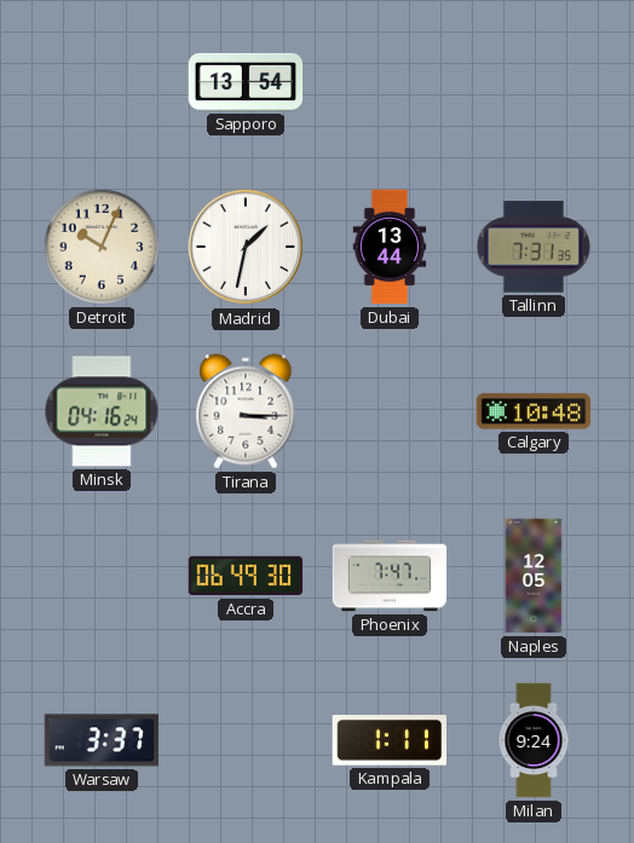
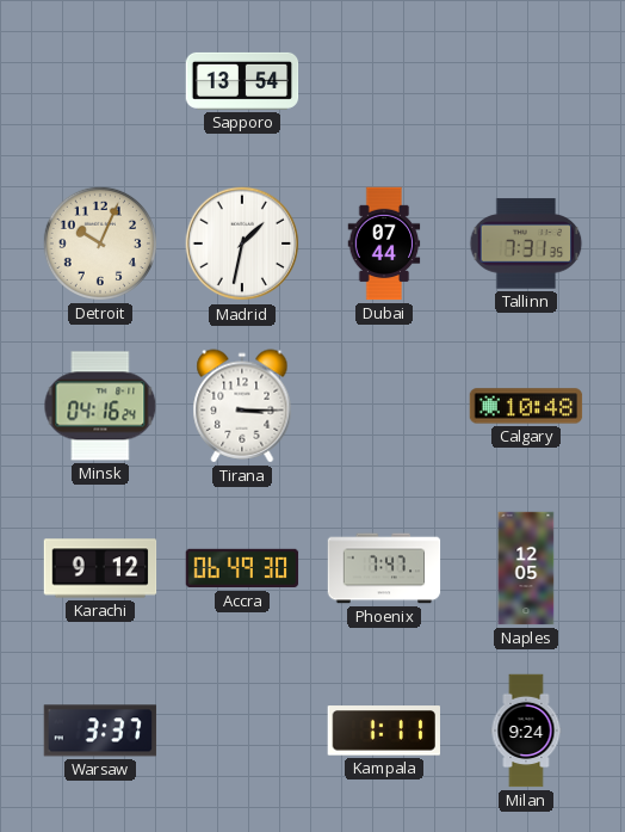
Dubai: 13:44 -> 07:44
Karachi: none -> 9:12
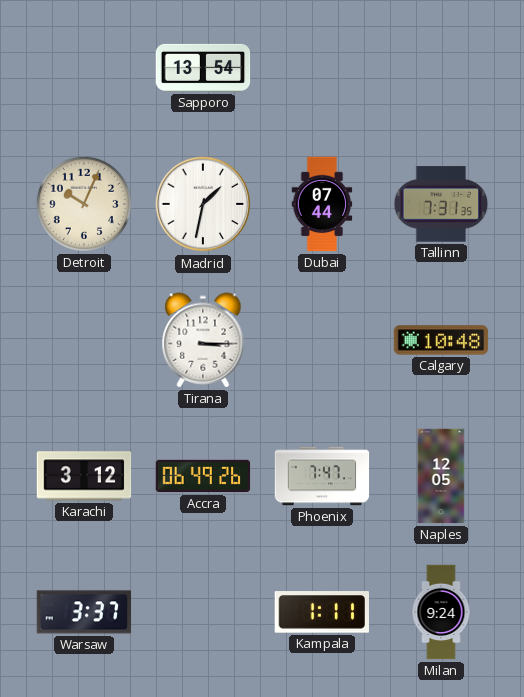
Minsk: 04:16 -> none
Karachi: 9:12 -> 3:12
Accra: 06:49:30 -> 06:49:26
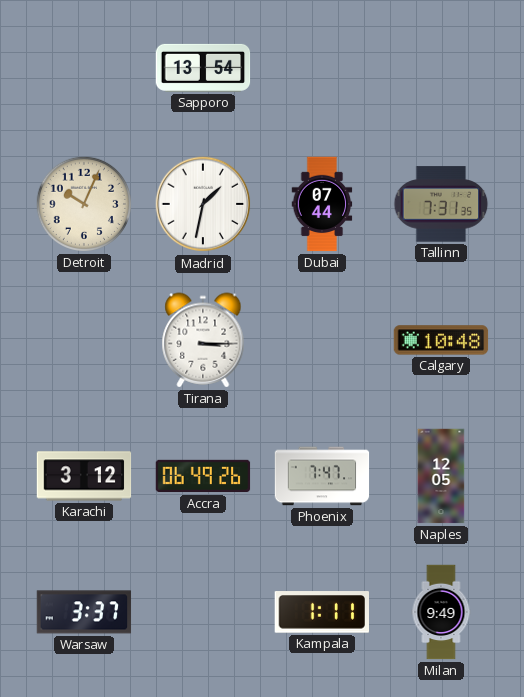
Milan: 9:24 -> 9:49
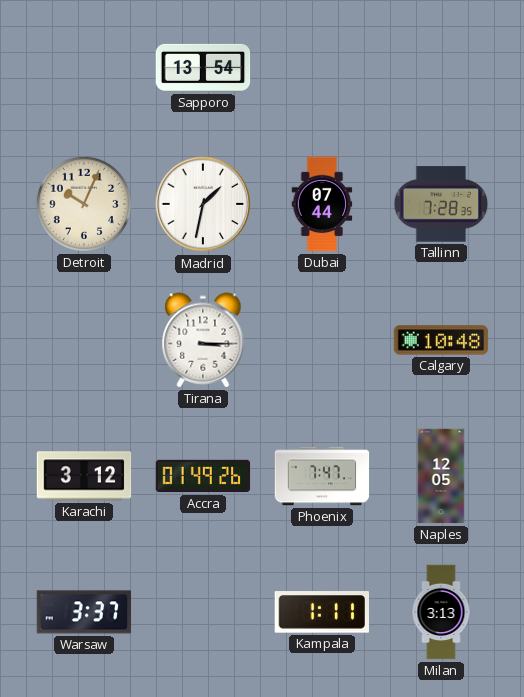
Tallinn: 7:31 -> 7:28
Accra: 06:49 -> 01:49
Milan: 9:49 -> 3:13
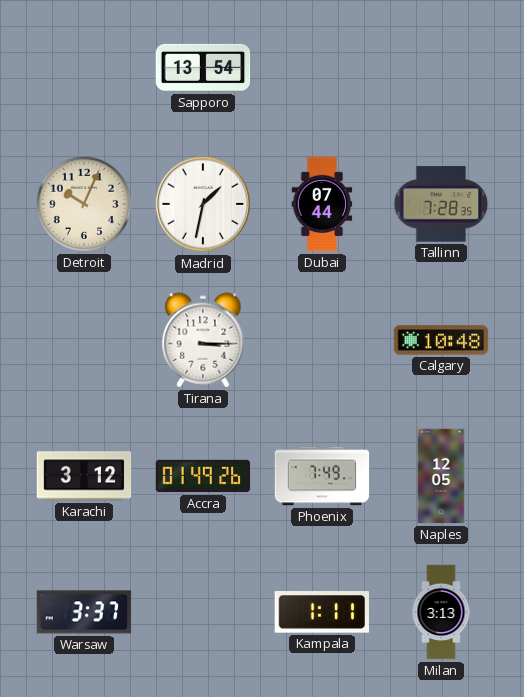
Phoenix: 7:47 -> 7:49
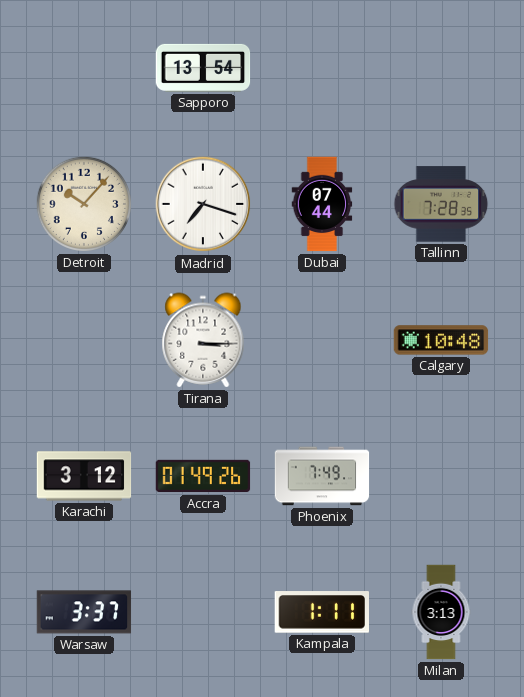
Detroit: 10:04 -> 10:07
Madrid: 1:32 -> 7:18
Naples: 12:05 -> none
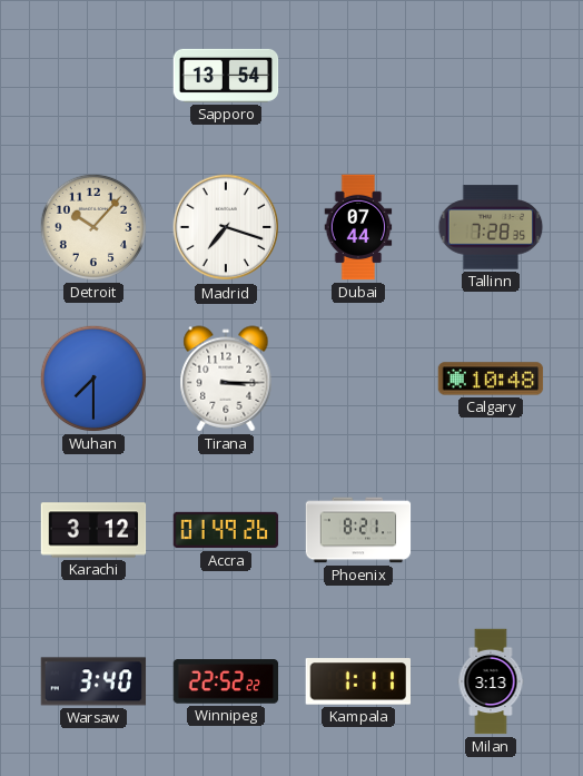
Wuhan: none -> 7:30
Phoenix: 7:49 -> 8:21
Warsaw: 3:37 -> 3:40
Winnipeg: none -> 22:52
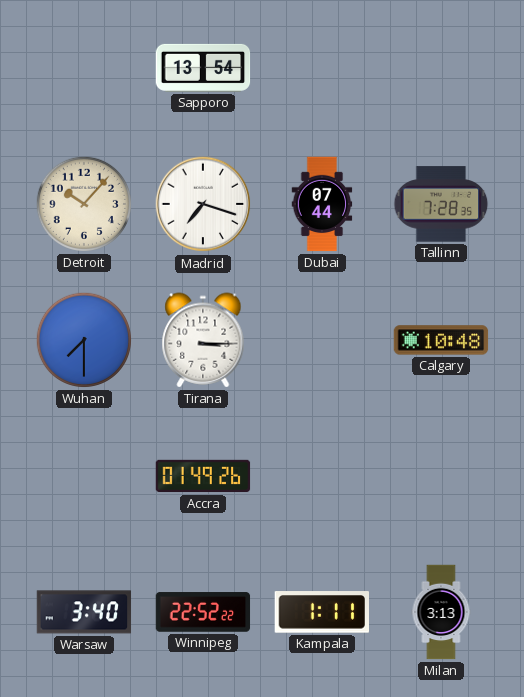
Karachi: 3:12 -> none
Phoenix: 8:21 -> none
